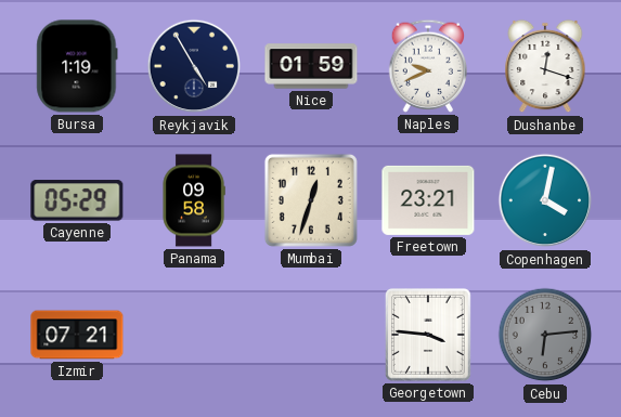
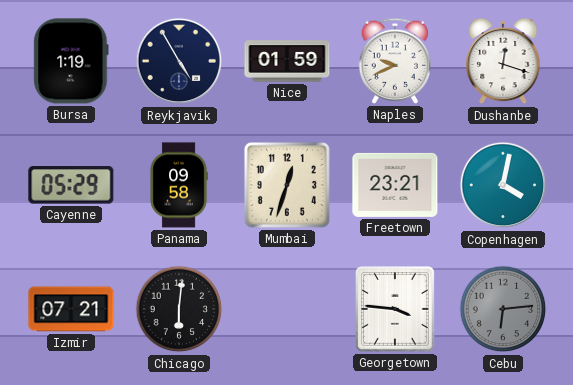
Chicago: none -> 6:01
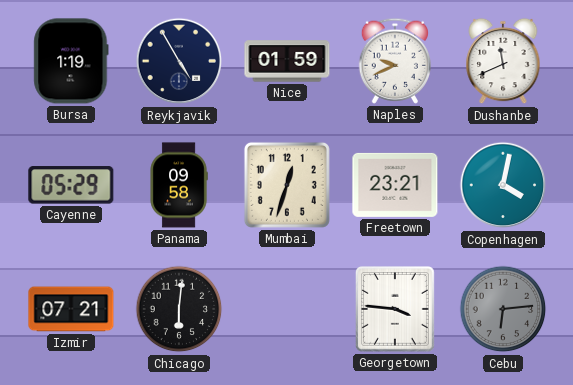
Dushanbe: 12:18 -> 11:41
